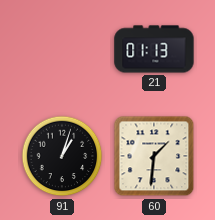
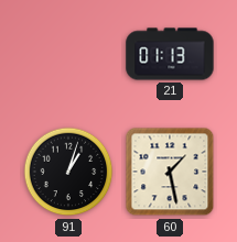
60: 1:31 -> 1:28
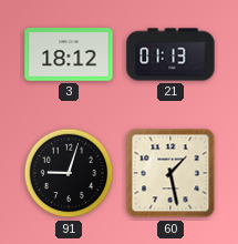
3: none -> 18:12
91: 1:03 -> 9:03
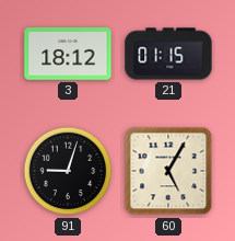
21: 01:13 -> 01:15
60: 1:28 -> 5:05
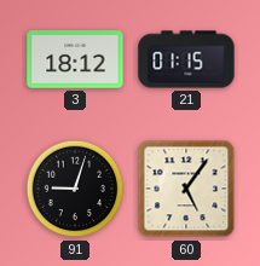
60: 5:05 -> 5:06
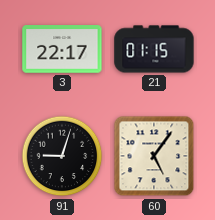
3: 18:12 -> 22:17
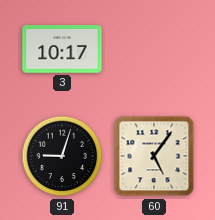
3: 22:17 -> 10:17
21: 01:15 -> none
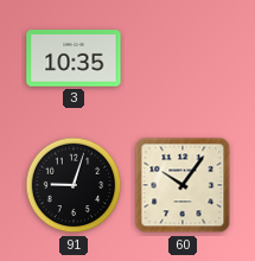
3: 10:17 -> 10:35
60: 5:06 -> 10:06
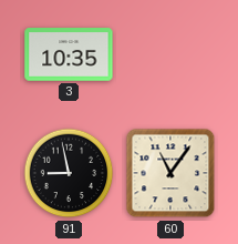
91: 9:03 -> 8:58
60: 10:06 -> 11:06
